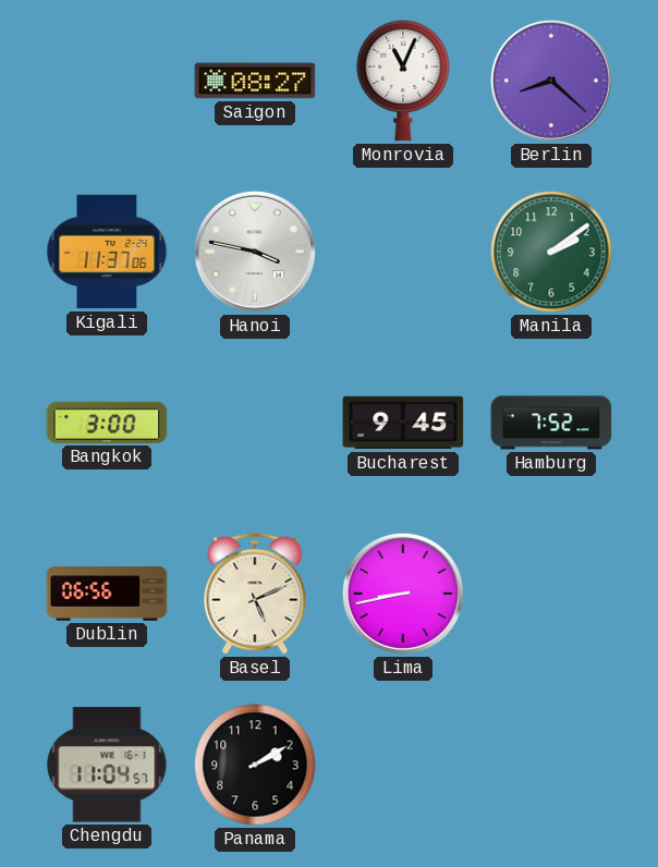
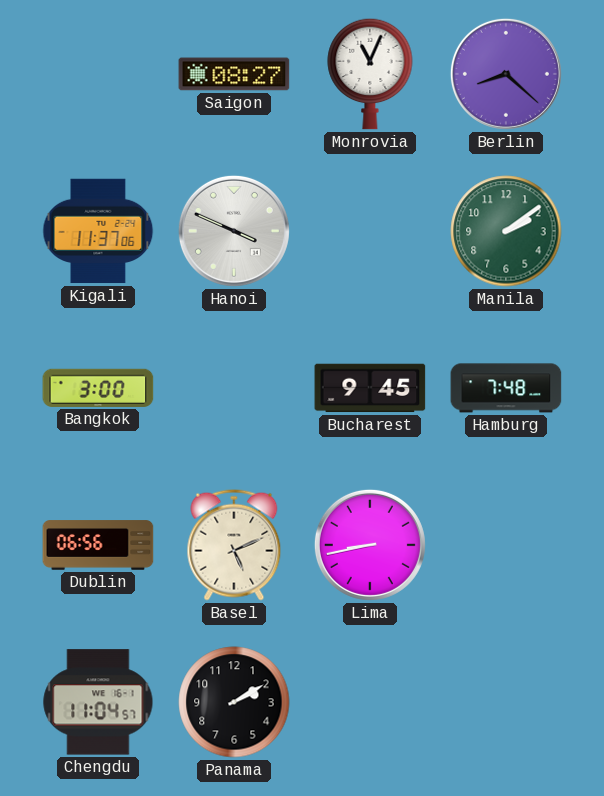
Hanoi: 3:47 -> 3:49
Hamburg: 7:52 -> 7:48
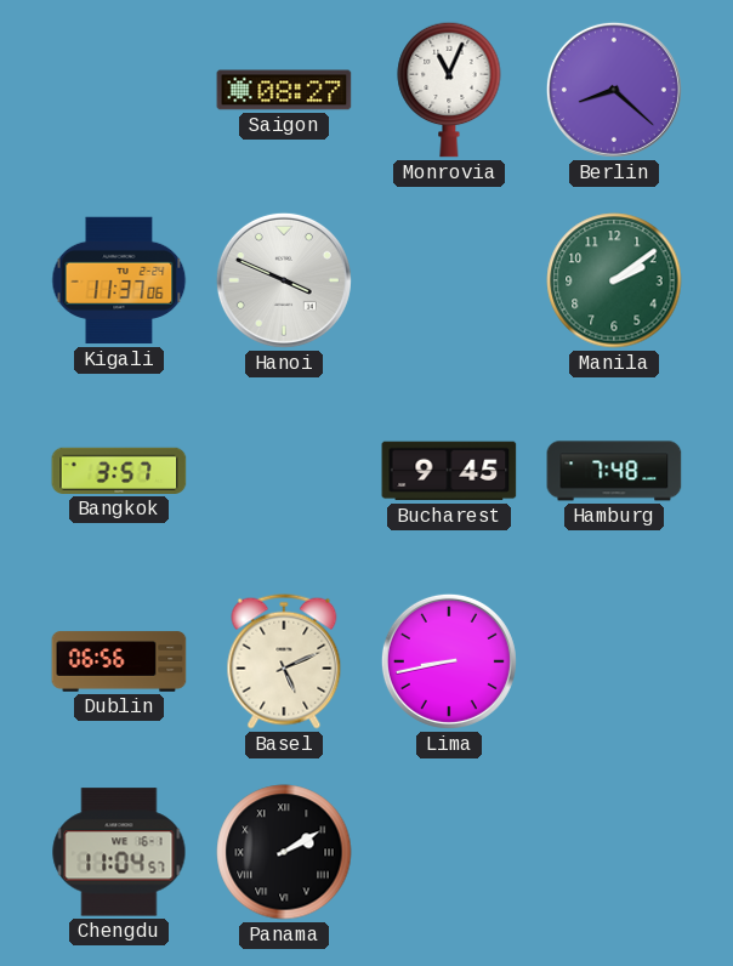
Bangkok: 3:00 -> 3:57
Panama numerals: Arabic -> Roman
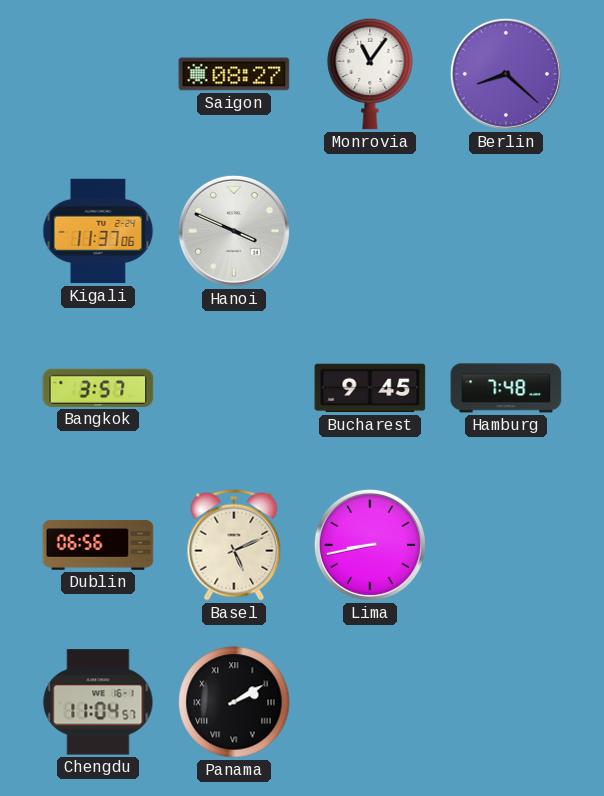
Monrovia: 11:04 -> 11:06
Manila: 2:09 -> none
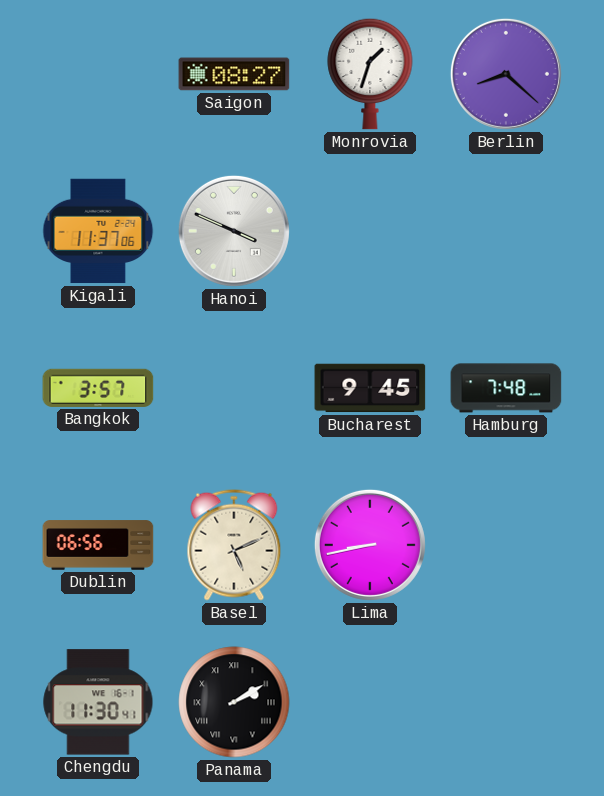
Monrovia: 11:06 -> 1:33
Chengdu: 11:04 -> 11:30
